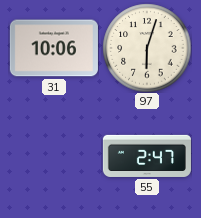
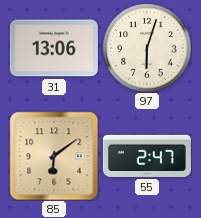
31: 10:06 -> 13:06
85: none -> 6:09
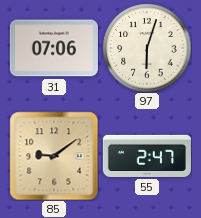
31: 13:06 -> 07:06
85: 6:09 -> 9:09
